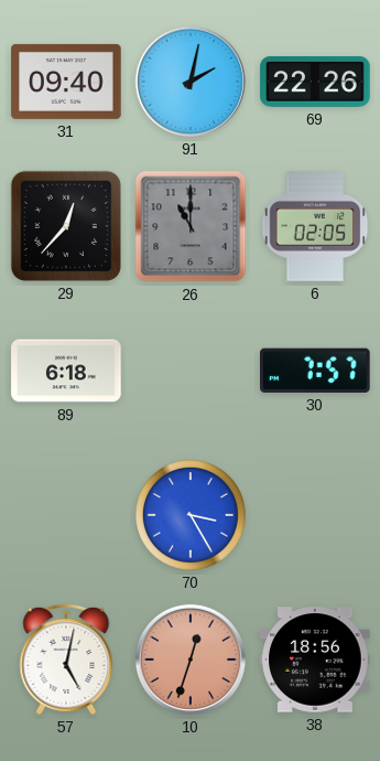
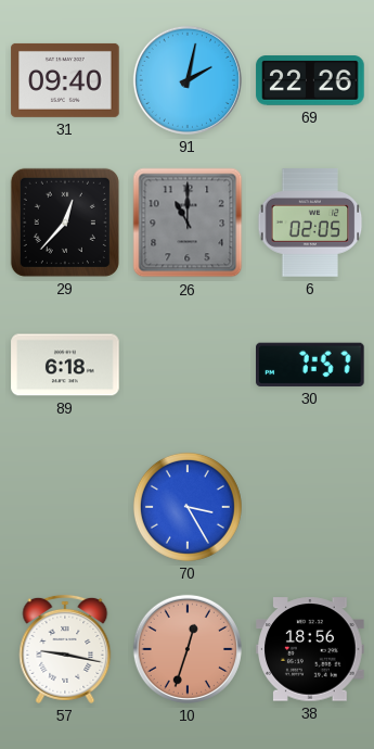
57: 5:02 -> 9:17
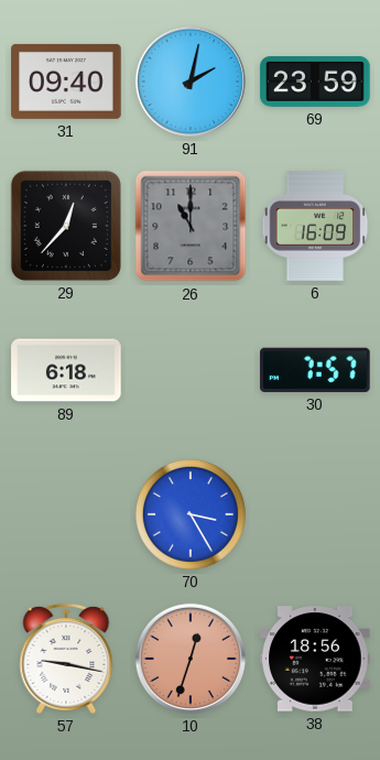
69: 22:26 -> 23:59
6: 02:05 -> 16:09
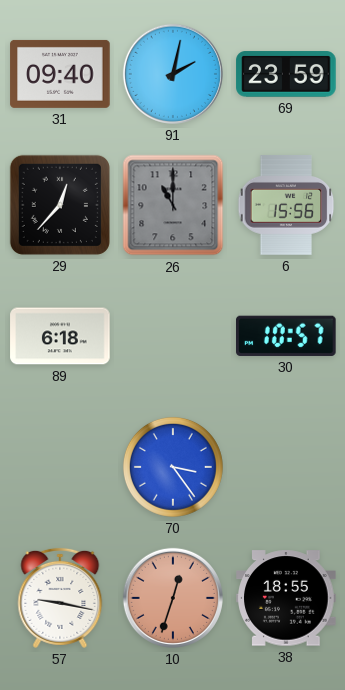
6: 16:09 -> 15:56
30: 7:57 -> 10:57
70: 3:25 -> 3:24
38: 18:56 -> 18:55
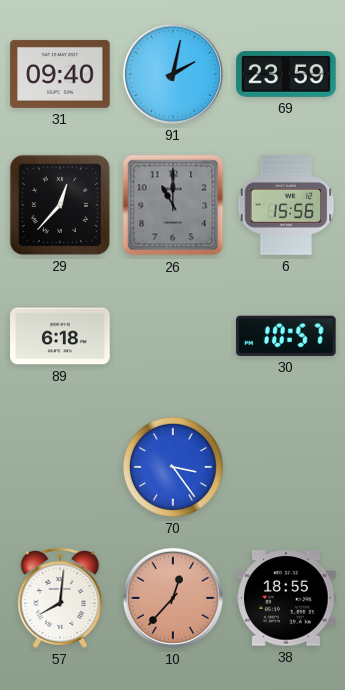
57: 9:17 -> 8:01
10: 12:33 -> 12:37
